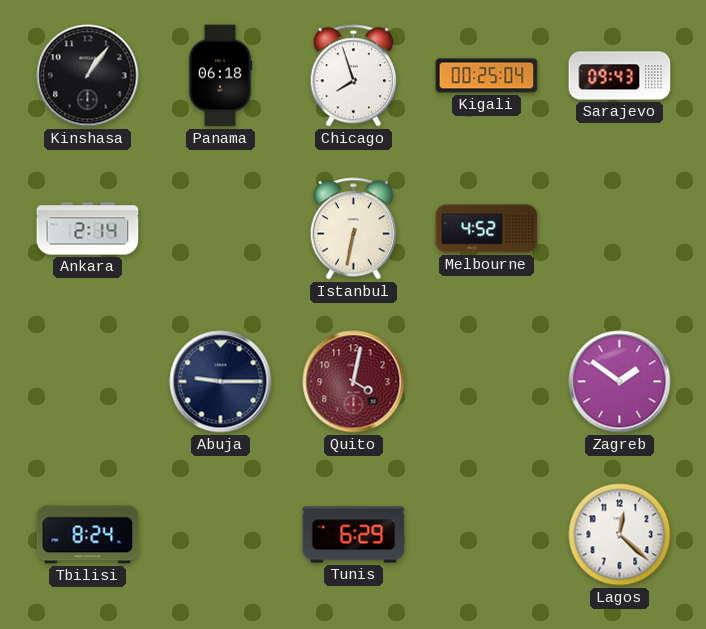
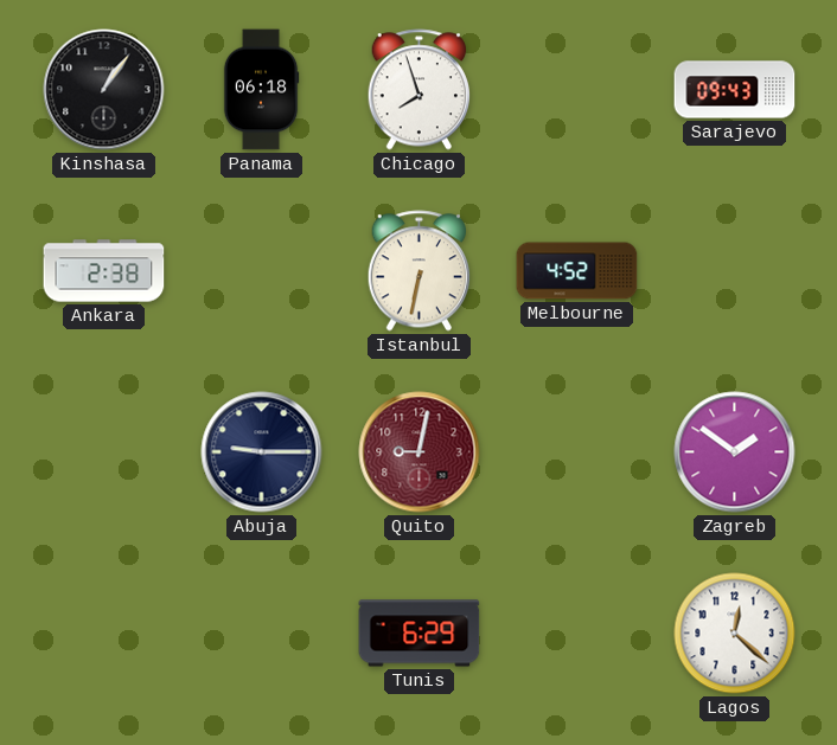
Kigali: 00:25 -> none
Ankara: 2:14 -> 2:38
Quito: 4:02 -> 9:02
Tbilisi: 8:24 -> none
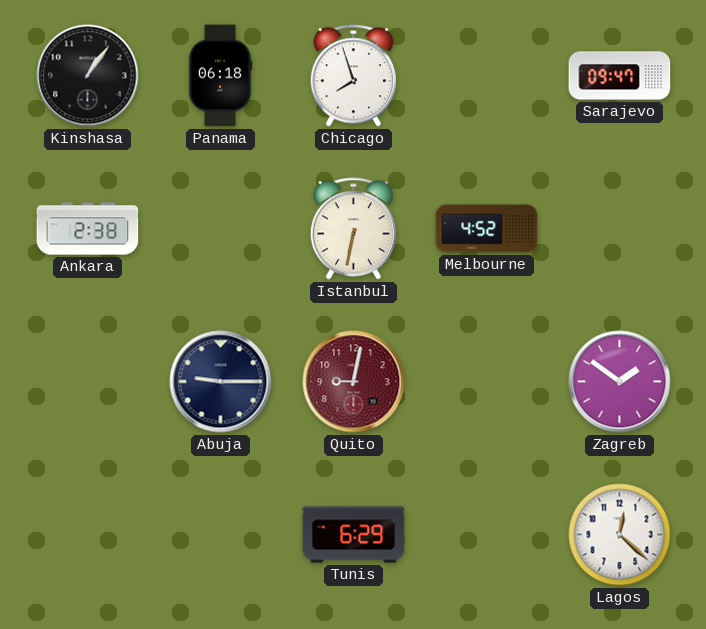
Sarajevo: 09:43 -> 09:47
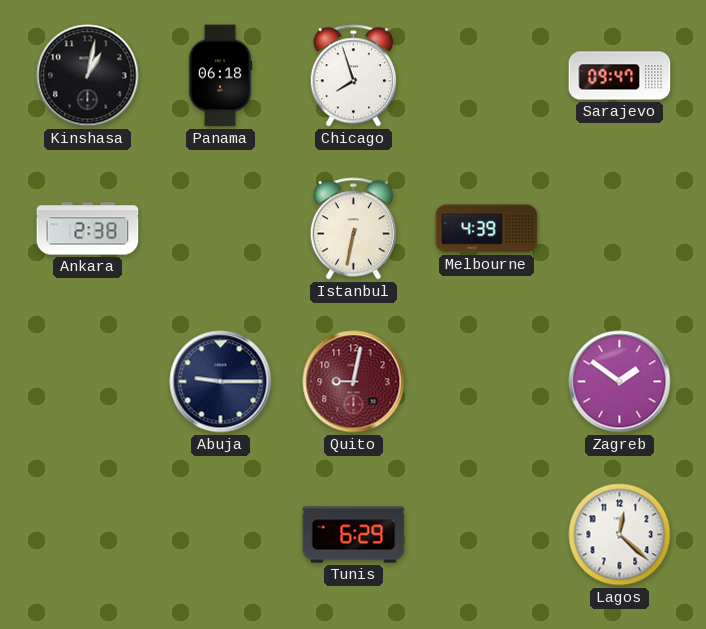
Kinshasa: 1:06 -> 1:02
Melbourne: 4:52 -> 4:39
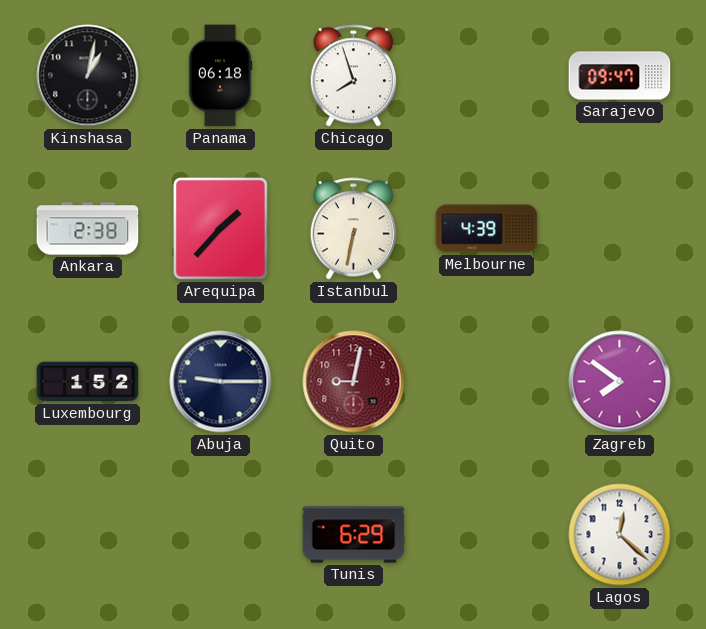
Arequipa: none -> 1:37
Luxembourg: none -> 1:52
Zagreb: 1:51 -> 7:51
